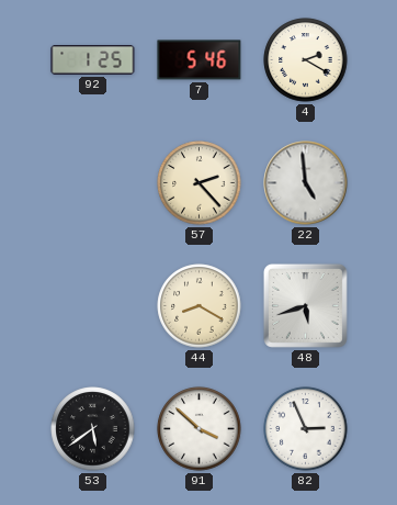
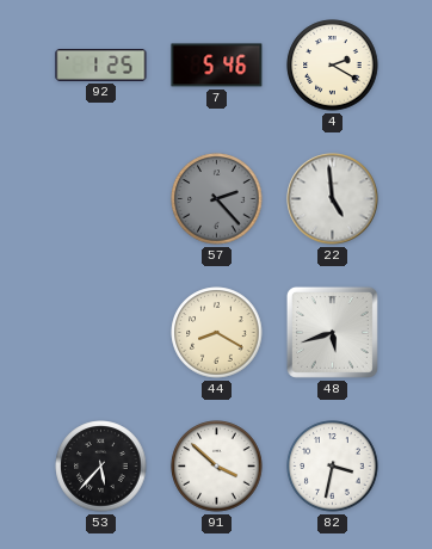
57 dial: cream -> grey
53: 5:39 -> 5:37
82: 2:56 -> 3:32
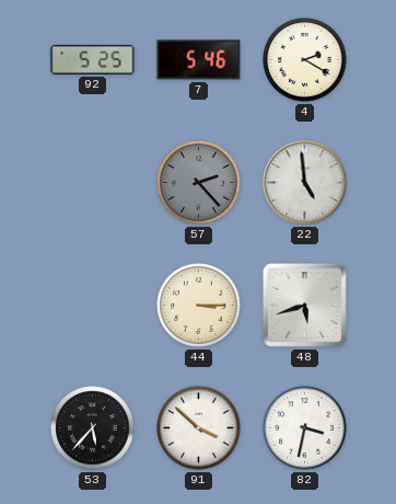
92: 1:25 -> 5:25
44: 8:20 -> 3:15
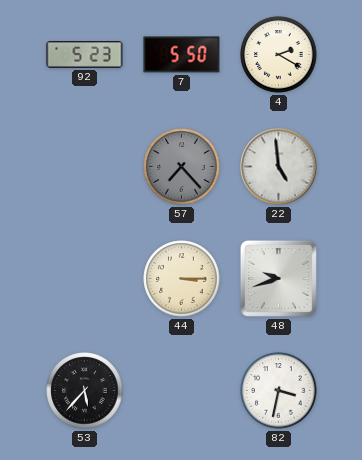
92: 5:25 -> 5:23
7: 5:46 -> 5:50
57: 2:23 -> 7:23
48: 5:42 -> 9:42
91: 3:52 -> none
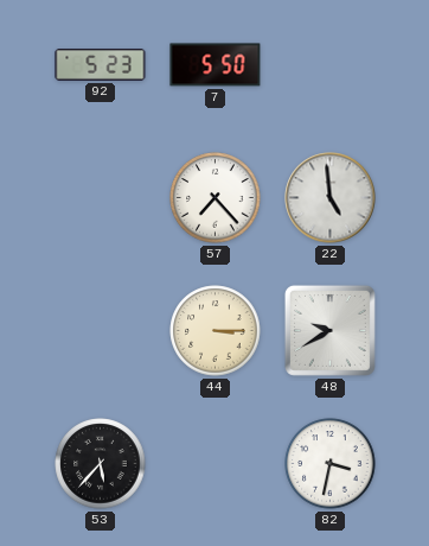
4: 2:20 -> none
57 dial: grey -> white
48: 9:42 -> 9:40
